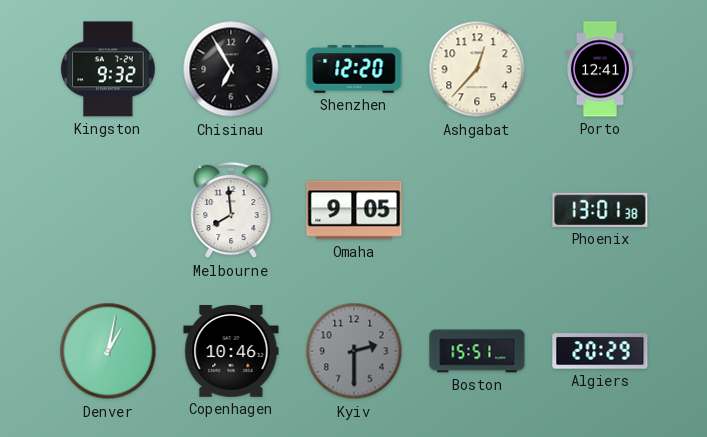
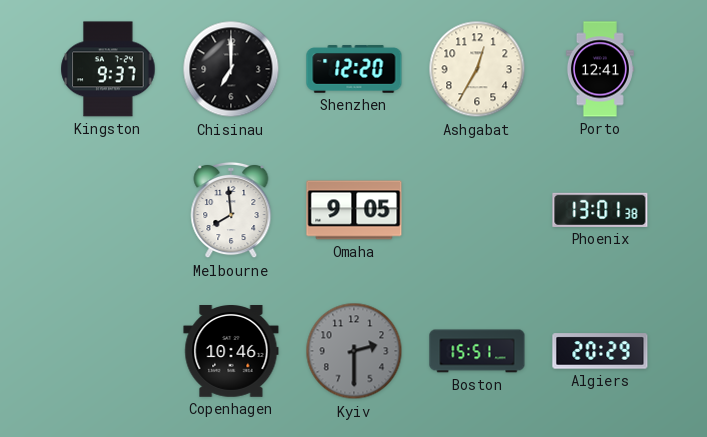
Kingston: 9:32 -> 9:37
Chisinau: 6:55 -> 7:00
Ashgabat: 12:37 -> 12:35
Denver: 1:02 -> none
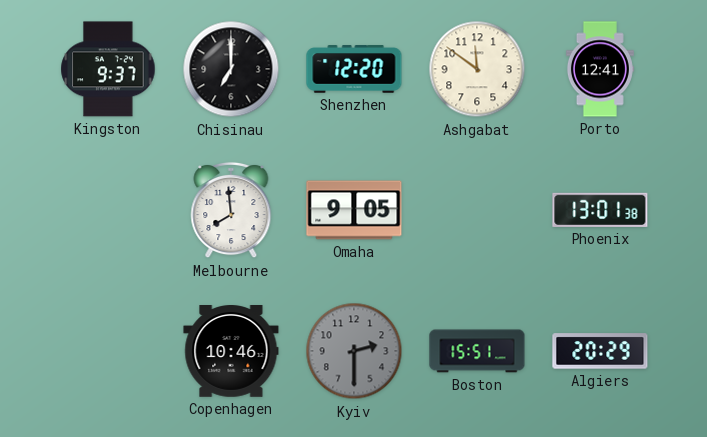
Ashgabat: 12:35 -> 11:51
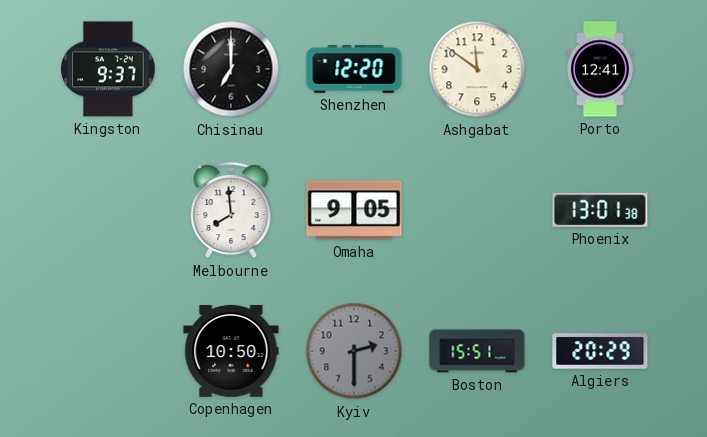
Copenhagen: 10:46 -> 10:50
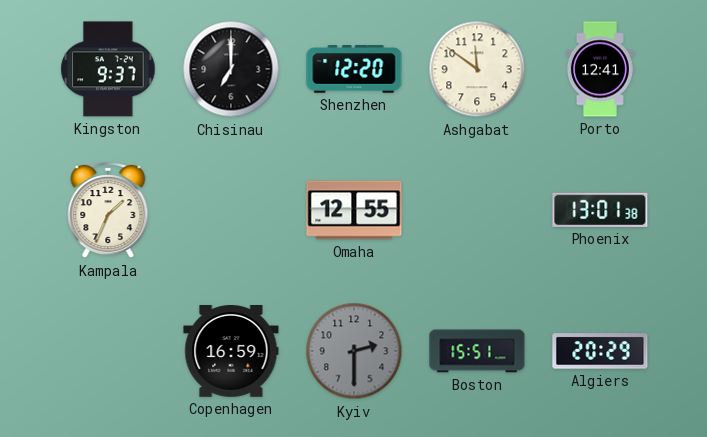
Kampala: none -> 1:34
Melbourne: 7:59 -> none
Omaha: 9:05 -> 12:55
Copenhagen: 10:50 -> 16:59
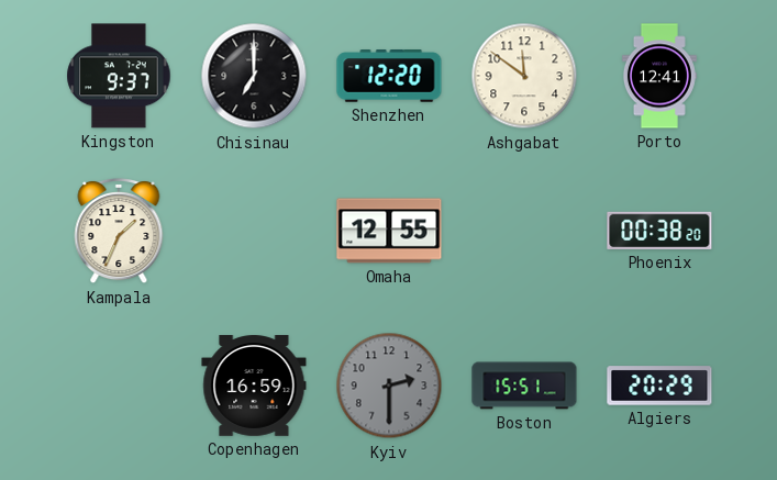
Phoenix: 13:01 -> 00:38
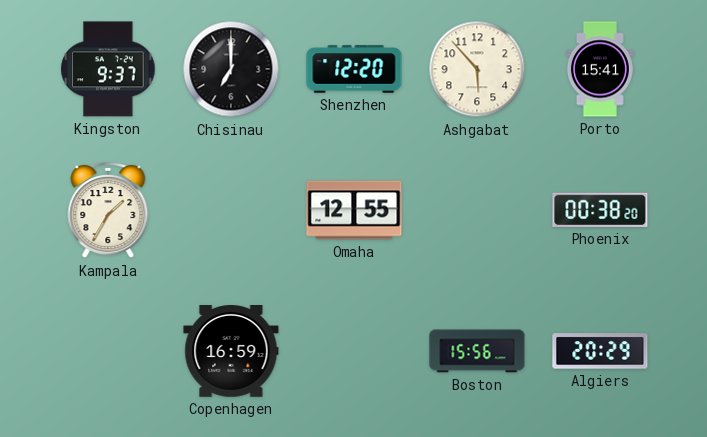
Ashgabat: 11:51 -> 5:53
Porto: 12:41 -> 15:41
Kampala: 1:34 -> 1:35
Kyiv: 2:30 -> none
Boston: 15:51 -> 15:56
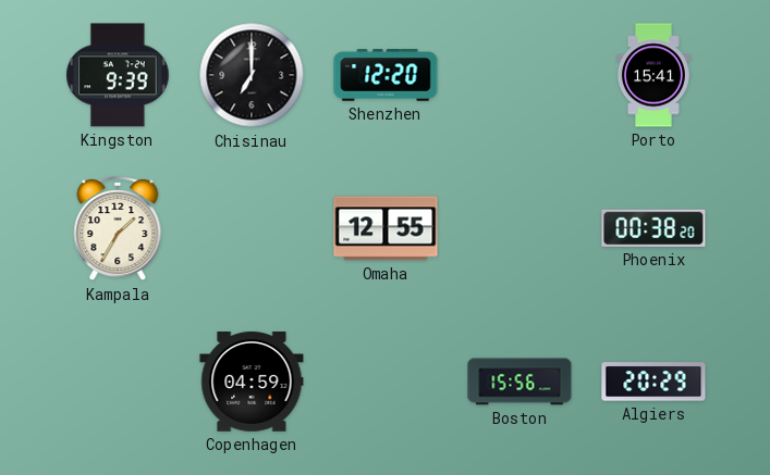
Kingston: 9:37 -> 9:39
Ashgabat: 5:53 -> none
Copenhagen: 16:59 -> 04:59
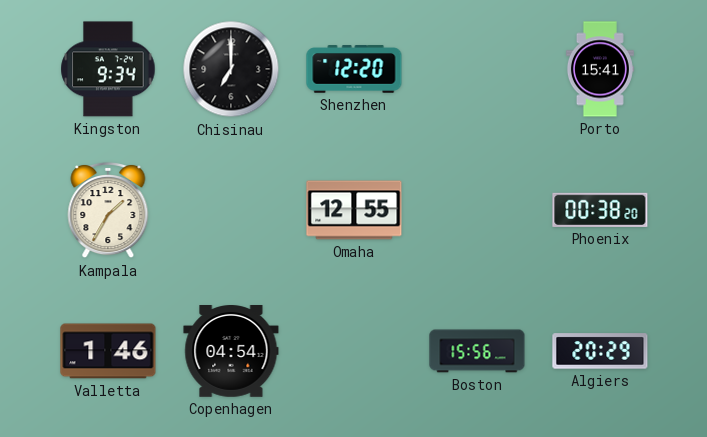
Kingston: 9:39 -> 9:34
Valletta: none -> 1:46
Copenhagen: 04:59 -> 04:54
